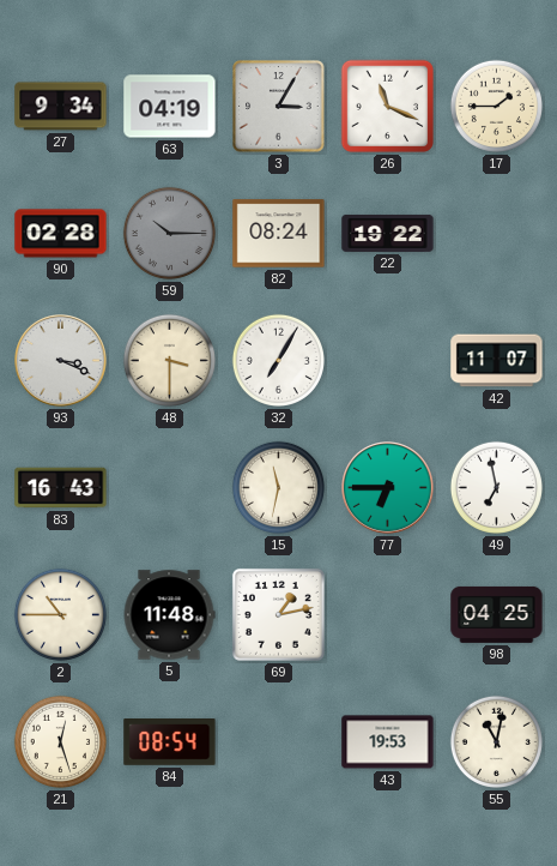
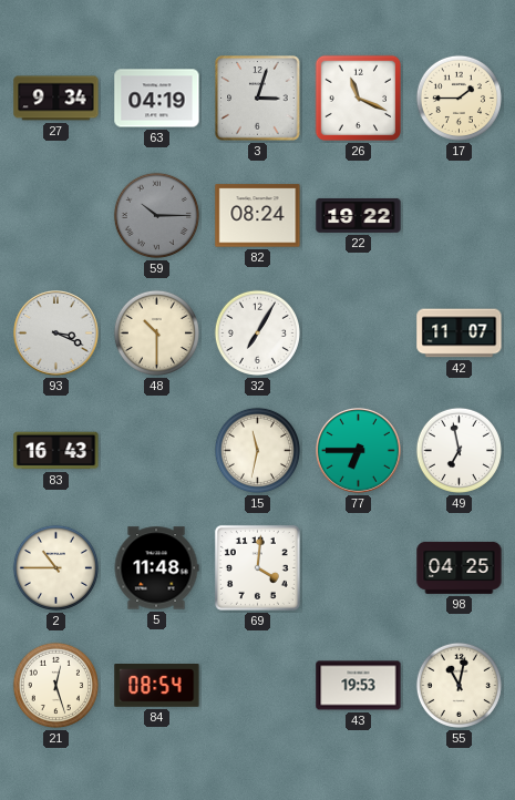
3: 3:05 -> 3:03
90: 02:28 -> none
48: 3:30 -> 10:30
69: 1:13 -> 4:01
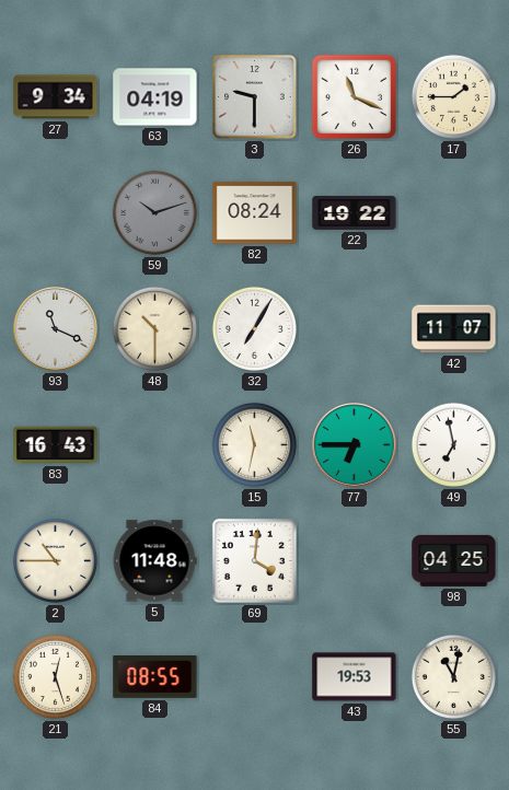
3: 3:03 -> 9:30
59: 10:15 -> 10:12
93: 3:19 -> 11:19
84: 08:54 -> 08:55
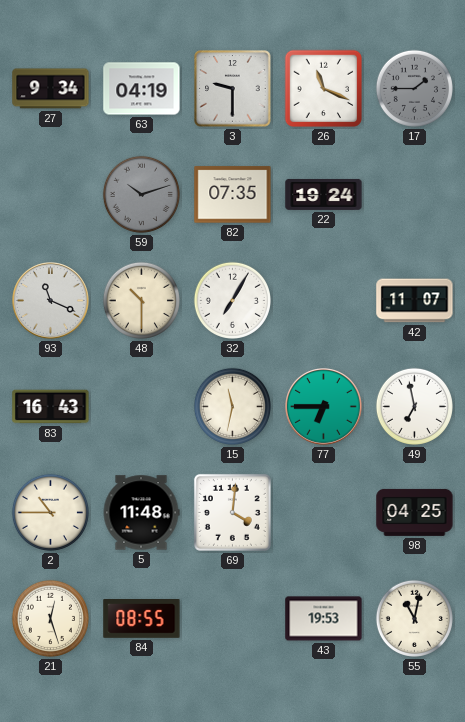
17 dial: cream -> grey
82: 08:24 -> 07:35
22: 19:22 -> 19:24
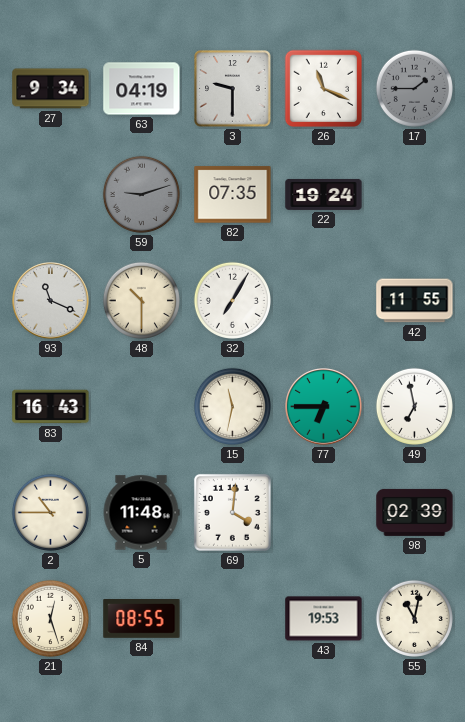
59: 10:12 -> 9:12
42: 11:07 -> 11:55
98: 04:25 -> 02:39
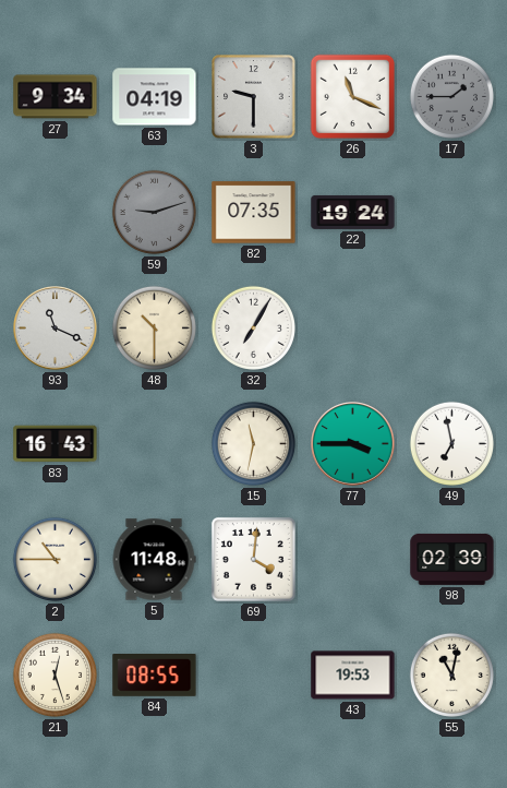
42: 11:55 -> none
77: 6:45 -> 3:45
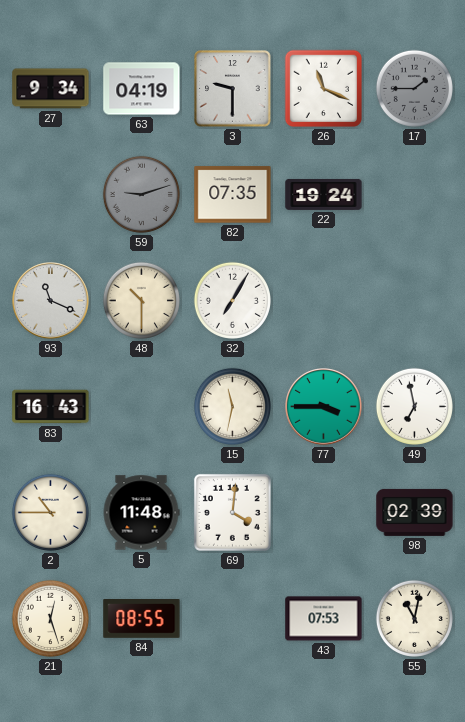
43: 19:53 -> 07:53
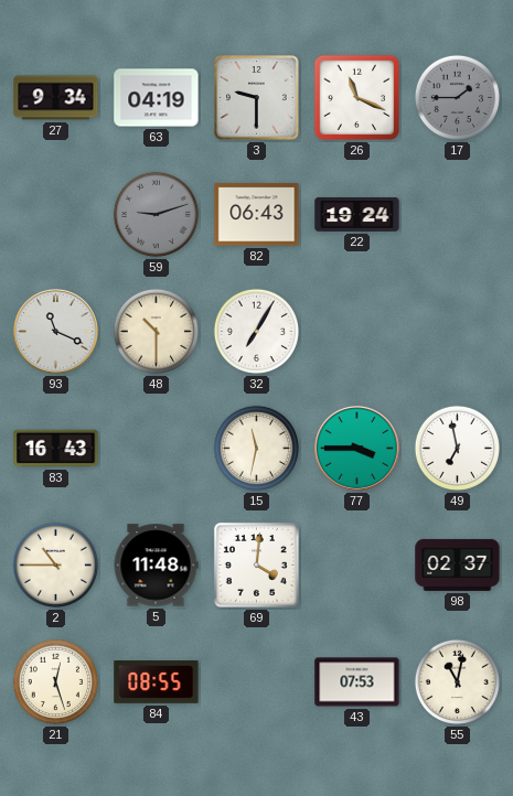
82: 07:35 -> 06:43
98: 02:39 -> 02:37
